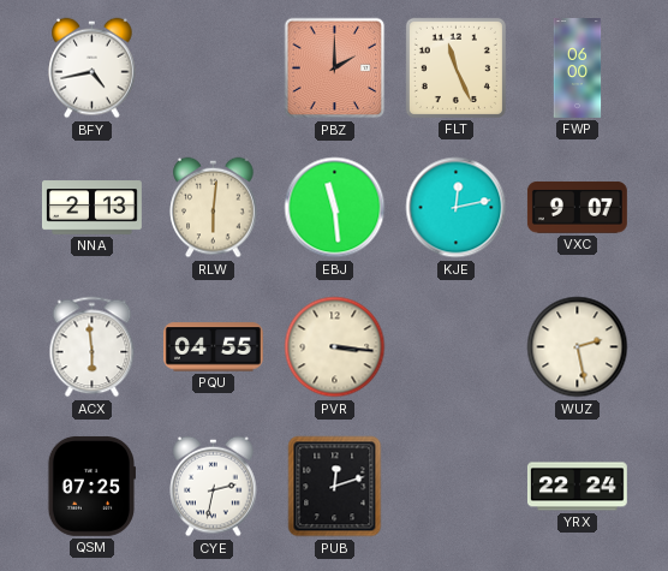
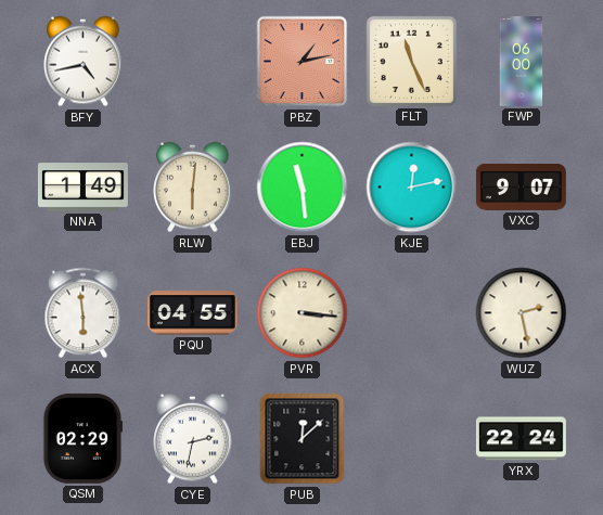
PBZ: 2:00 -> 1:13
NNA: 2:13 -> 1:49
QSM: 07:25 -> 02:29
PUB: 12:12 -> 12:08
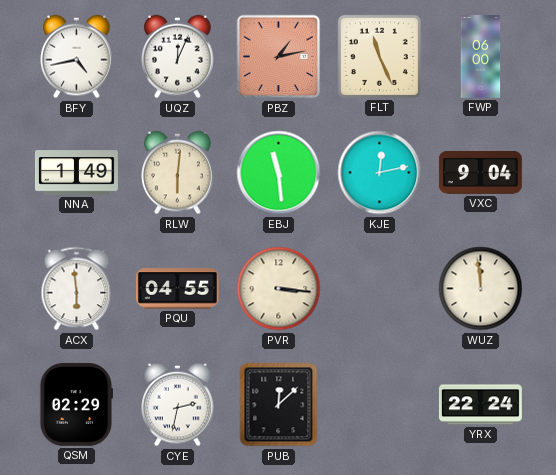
UQZ: none -> 12:04
VXC: 9:07 -> 9:04
WUZ: 2:28 -> 11:59
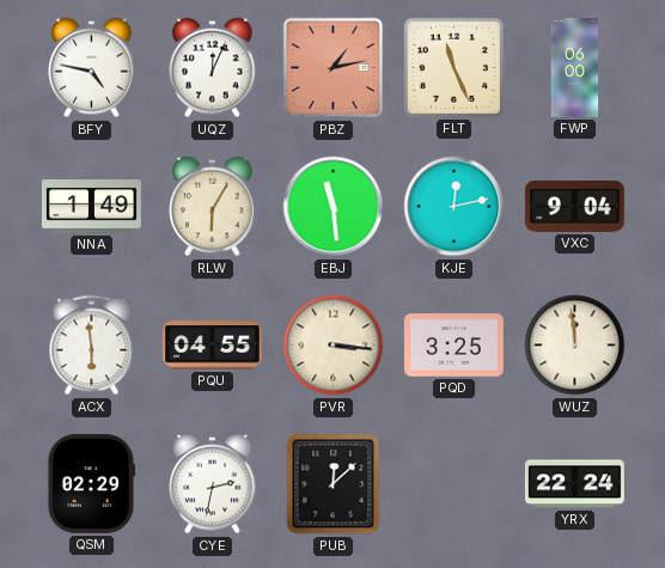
BFY: 4:43 -> 4:47
RLW: 6:01 -> 6:05
PQD: none -> 3:25
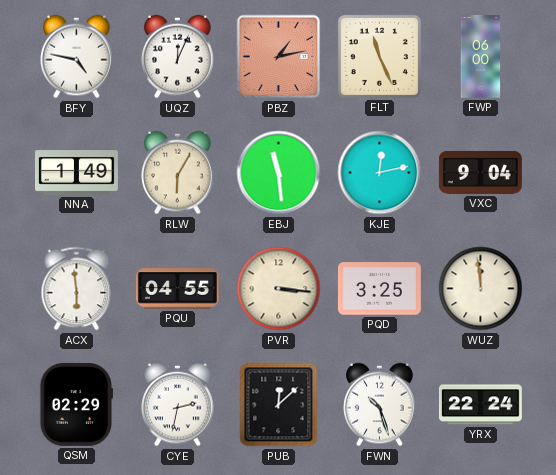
FWN: none -> 10:27
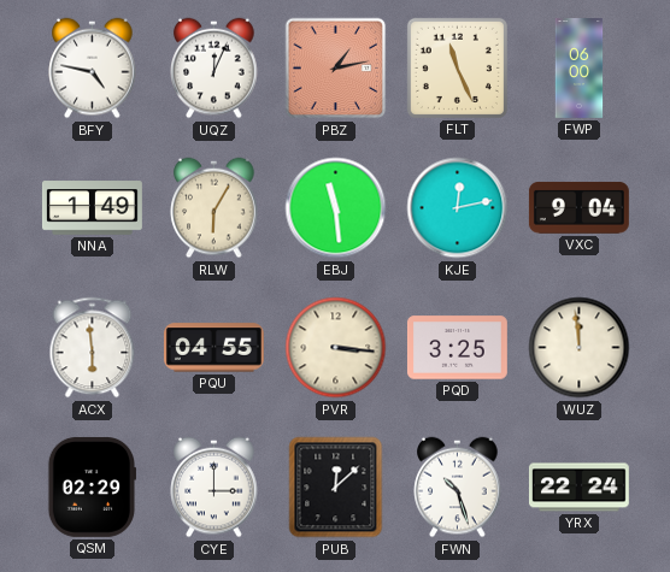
CYE: 2:32 -> 3:00
